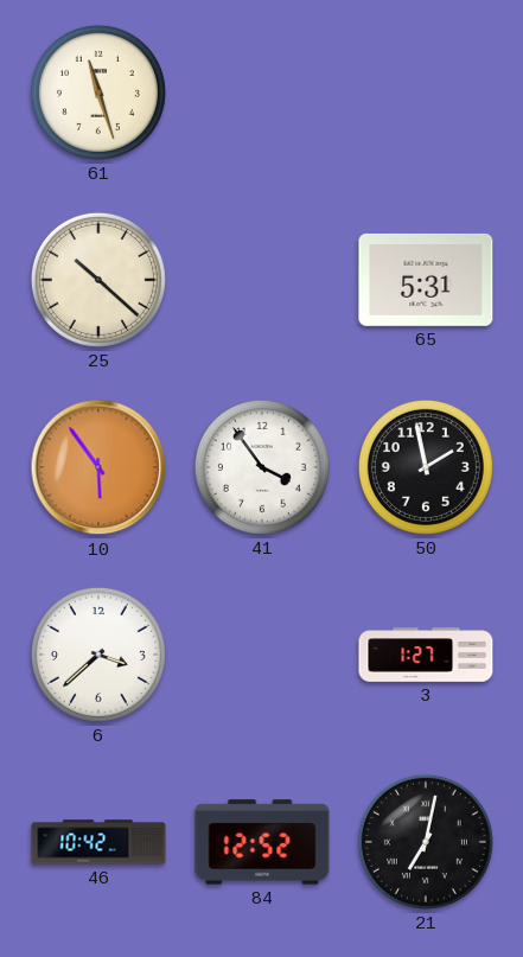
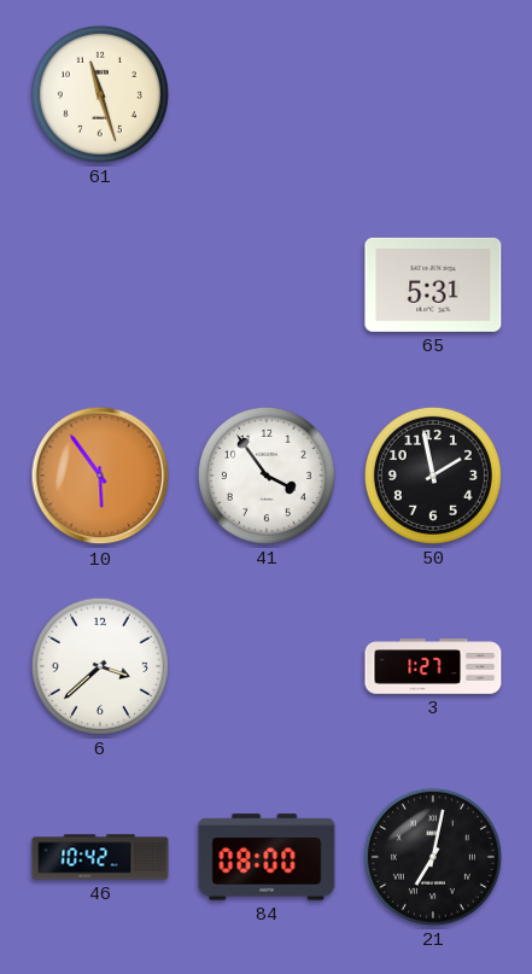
25: 10:22 -> none
84: 12:52 -> 08:00
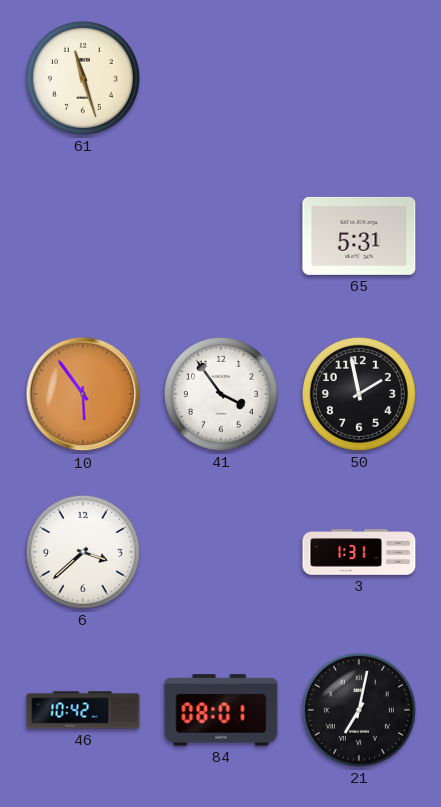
3: 1:27 -> 1:31
84: 08:00 -> 08:01
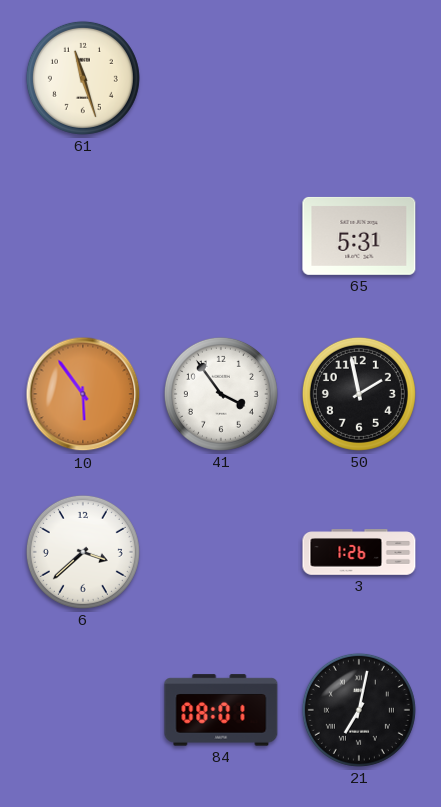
3: 1:31 -> 1:26
46: 10:42 -> none
